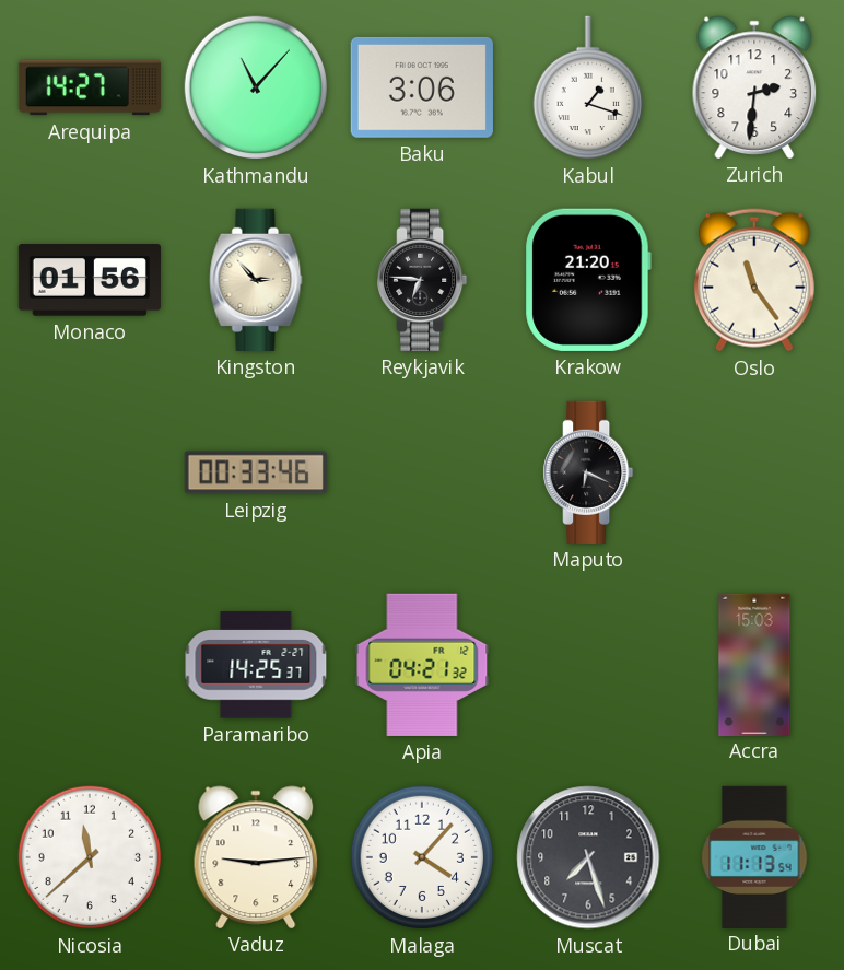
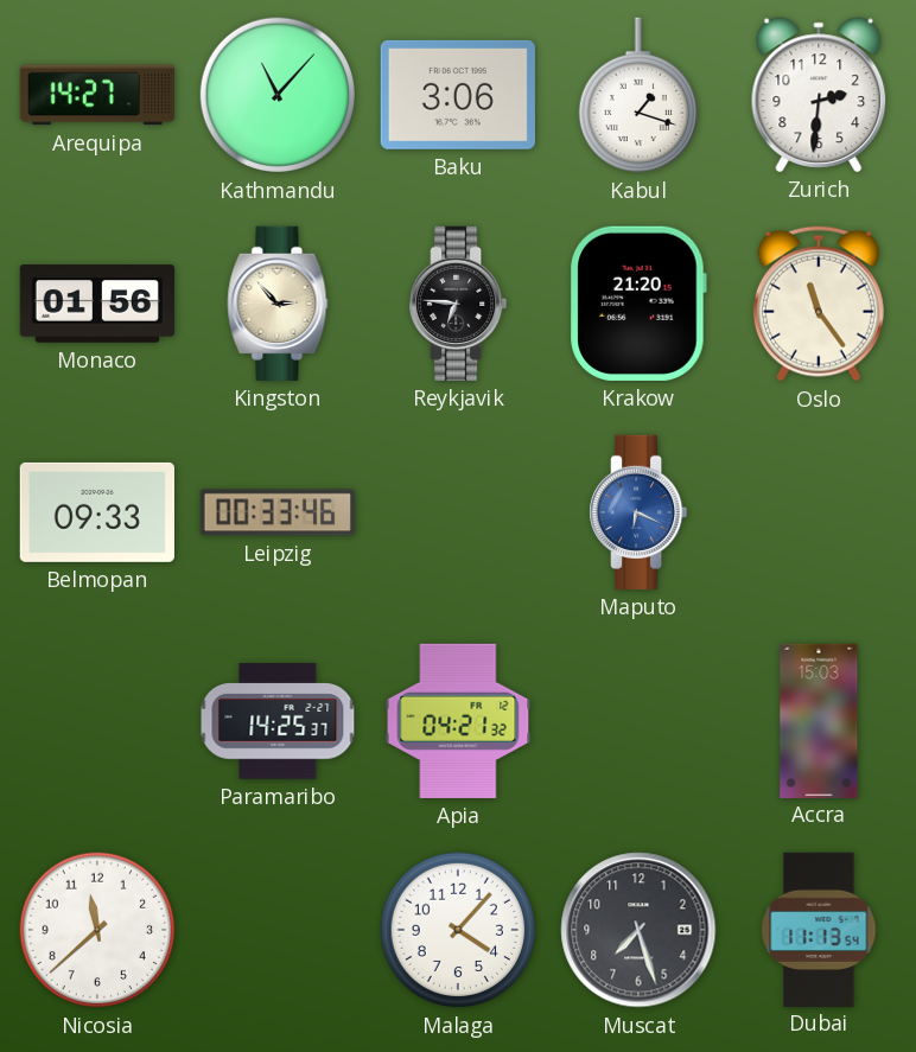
Belmopan: none -> 09:33
Maputo dial: black -> blue
Vaduz: 9:14 -> none
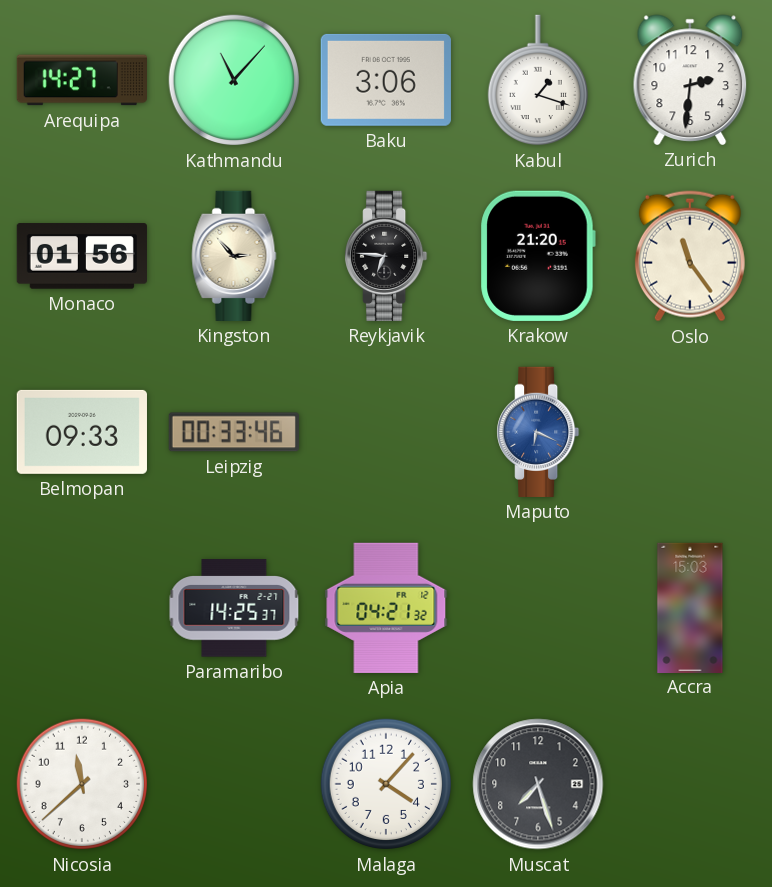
Dubai: 11:13 -> none
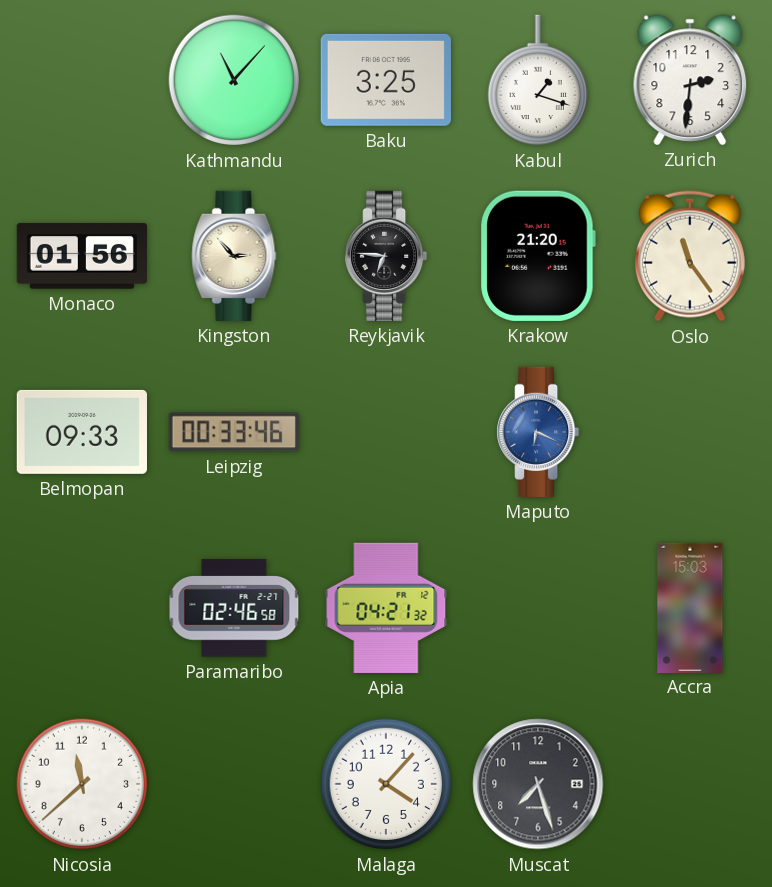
Arequipa: 14:27 -> none
Baku: 3:06 -> 3:25
Paramaribo: 14:25 -> 02:46
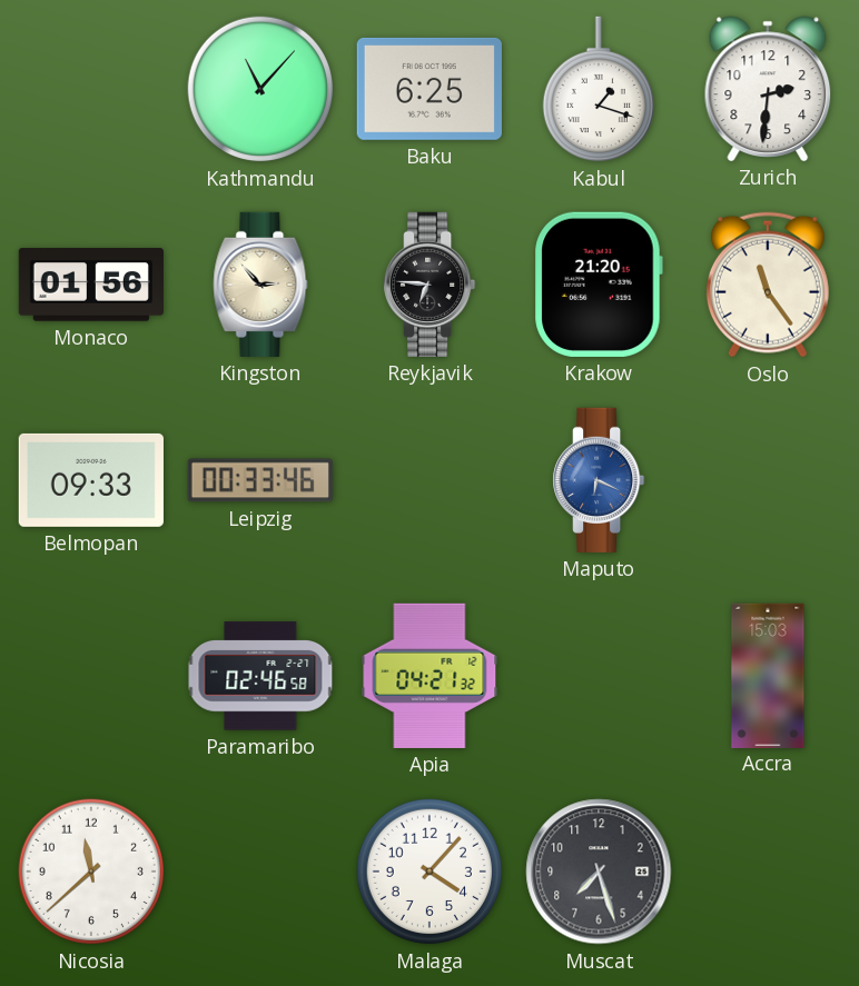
Baku: 3:25 -> 6:25
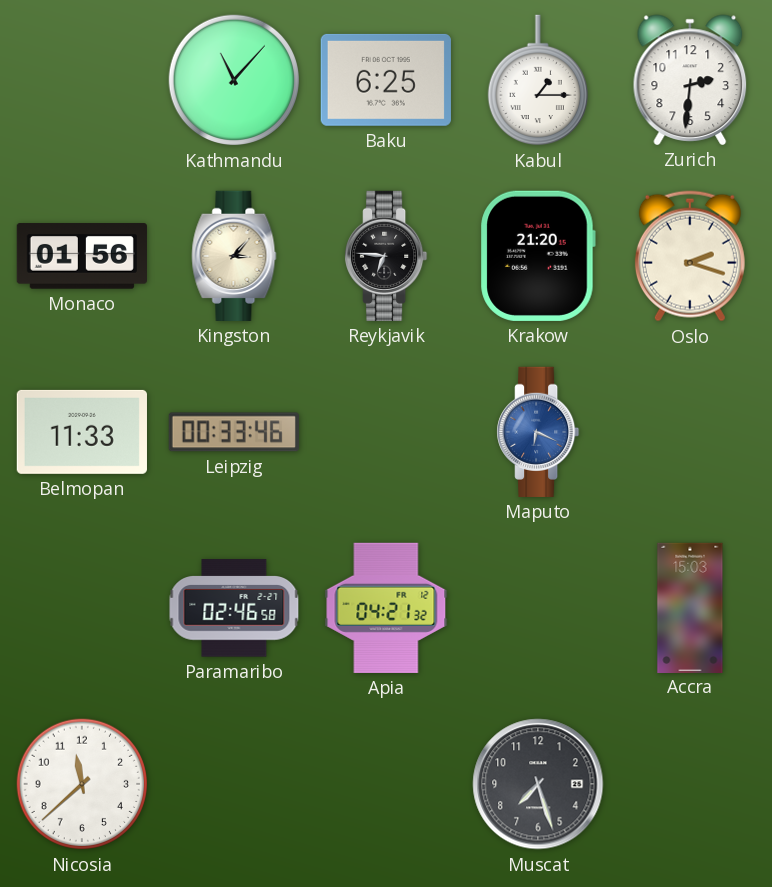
Kabul: 1:18 -> 1:15
Kingston: 2:53 -> 3:07
Oslo: 11:24 -> 2:18
Belmopan: 09:33 -> 11:33
Malaga: 4:07 -> none
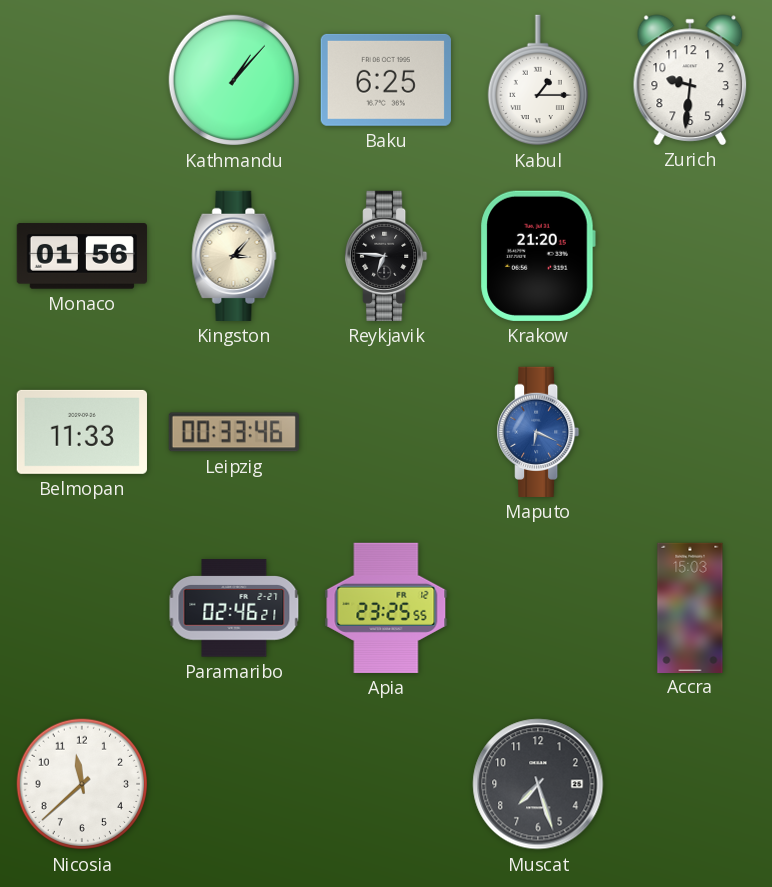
Kathmandu: 11:07 -> 1:07
Zurich: 2:31 -> 9:31
Oslo: 2:18 -> none
Paramaribo: 02:46:58 -> 02:46:21
Apia: 04:21 -> 23:25
